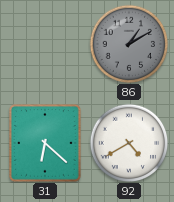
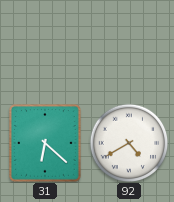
86: 1:10 -> none
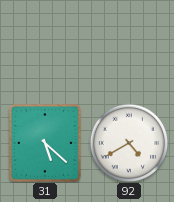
31: 6:22 -> 5:22
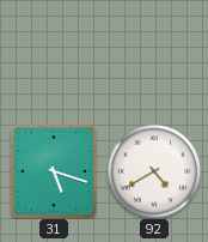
31: 5:22 -> 5:18
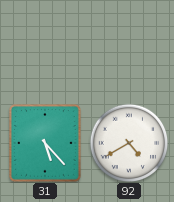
31: 5:18 -> 5:23
